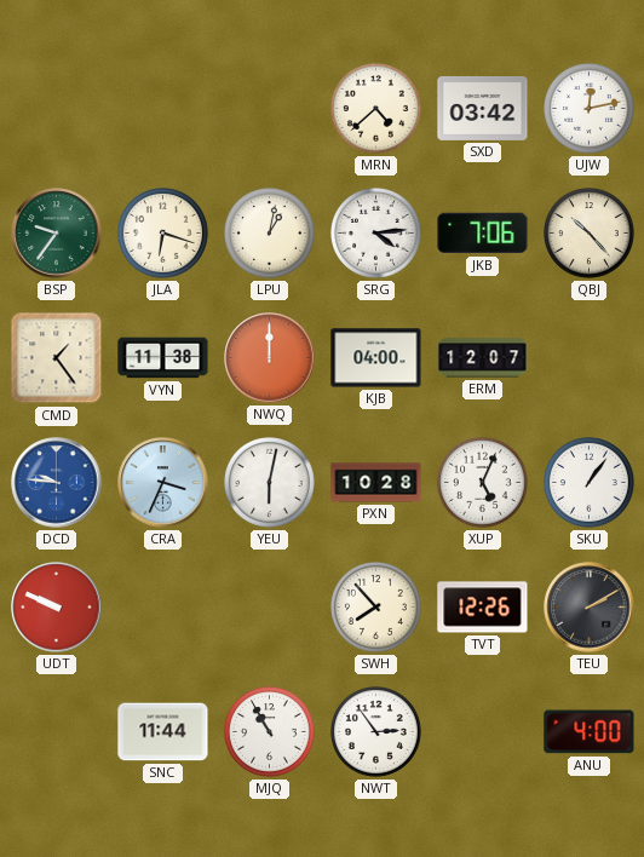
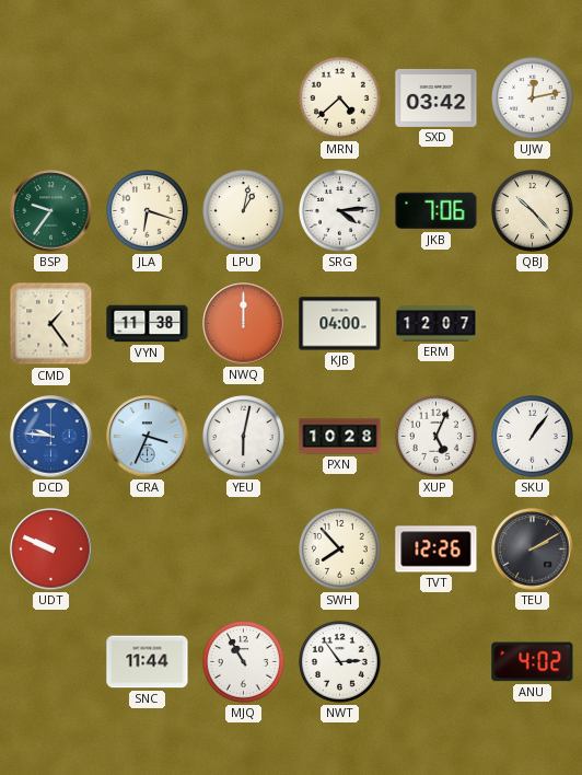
ANU: 4:00 -> 4:02
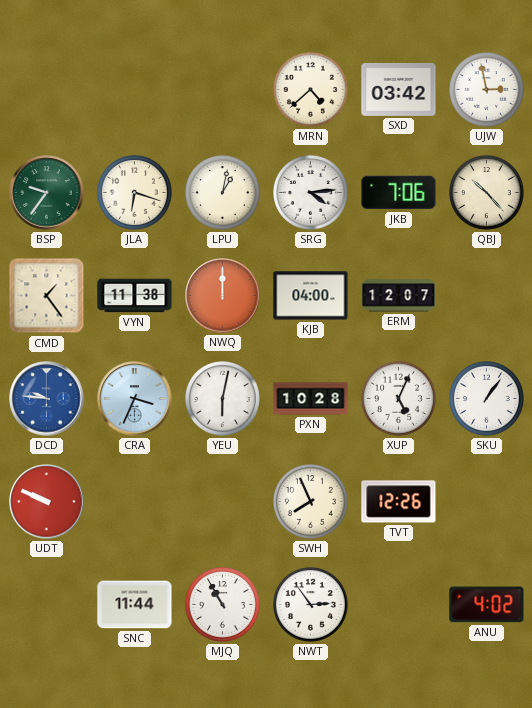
UJW: 12:13 -> 2:58
SWH: 7:53 -> 7:56
TEU: 2:10 -> none
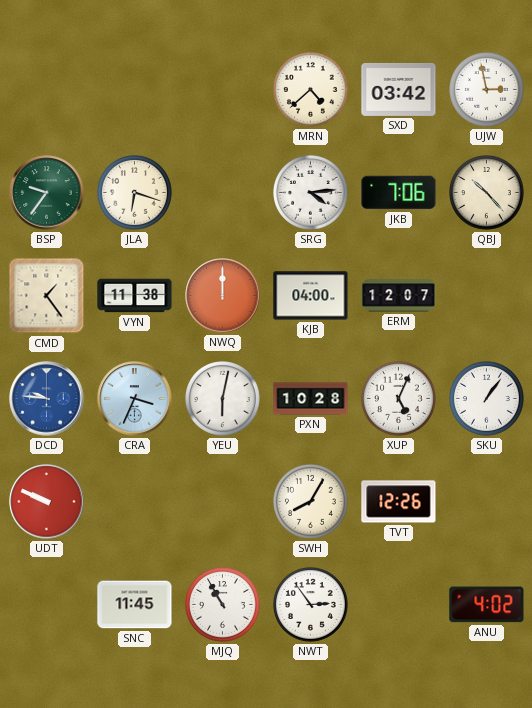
LPU: 1:02 -> none
SWH: 7:56 -> 8:05
SNC: 11:44 -> 11:45
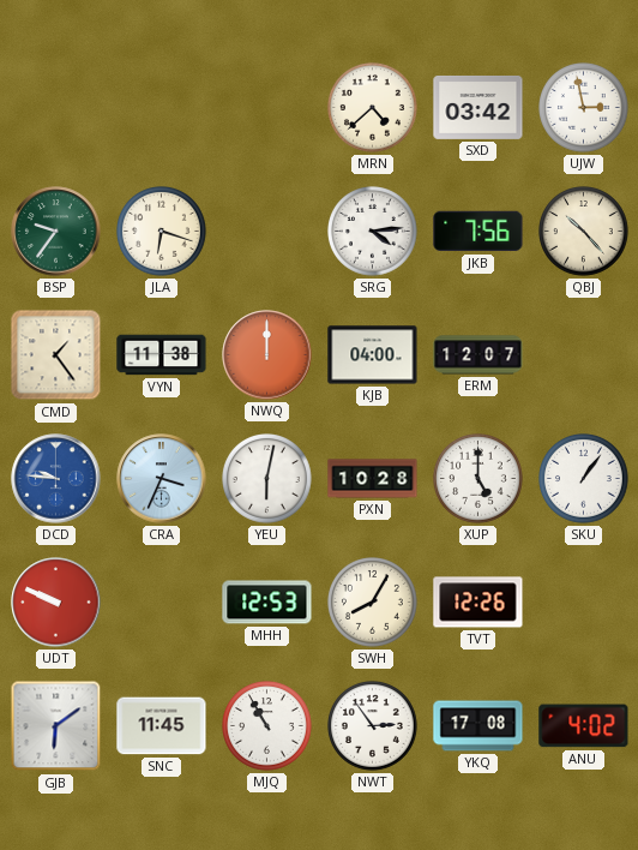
JKB: 7:06 -> 7:56
XUP: 5:04 -> 5:00
MHH: none -> 12:53
GJB: none -> 6:09
YKQ: none -> 17:08
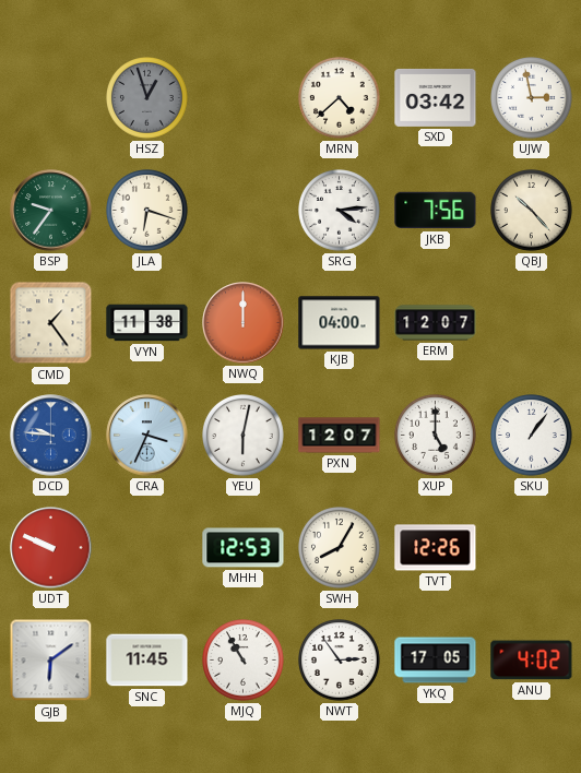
HSZ: none -> 12:57
PXN: 10:28 -> 12:07
YKQ: 17:08 -> 17:05
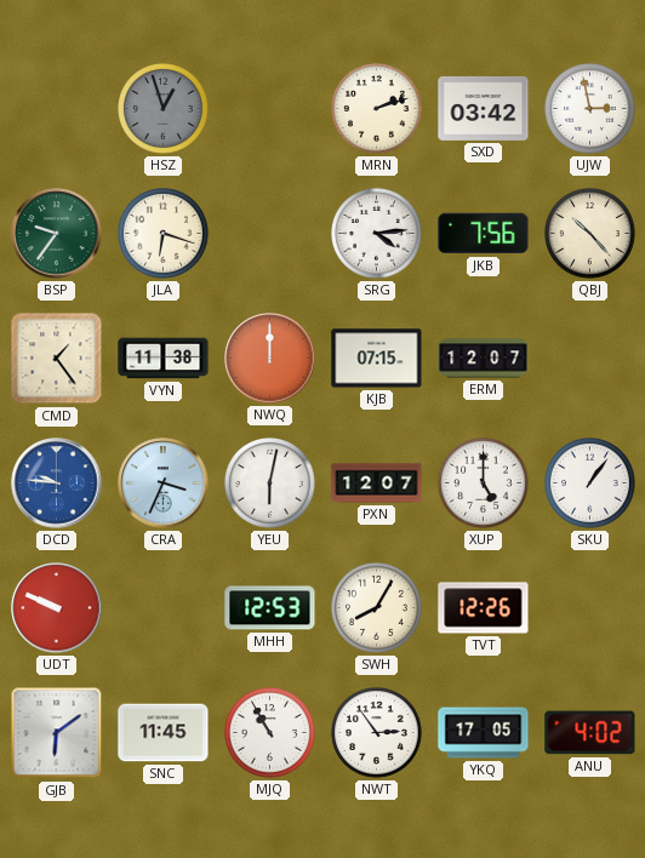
MRN: 4:38 -> 2:12
KJB: 04:00 -> 07:15
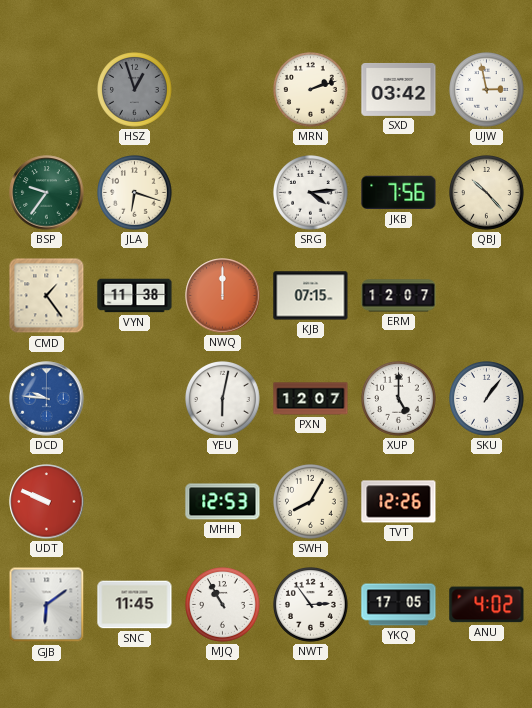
CRA: 3:34 -> none
